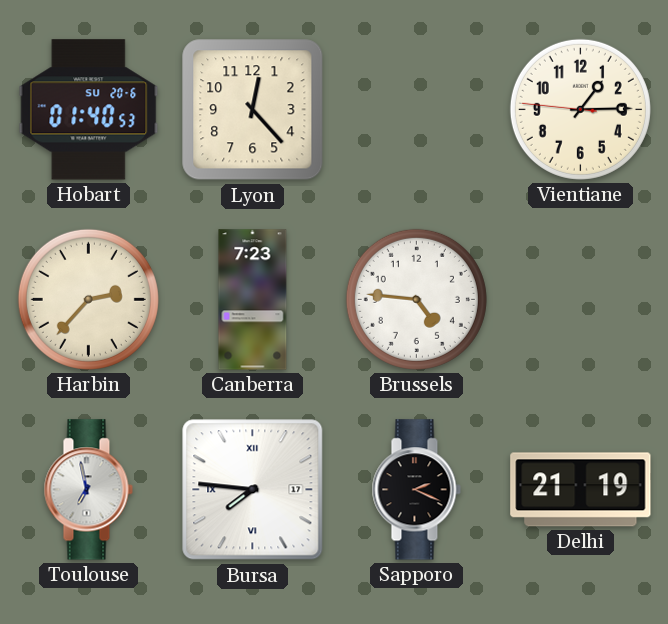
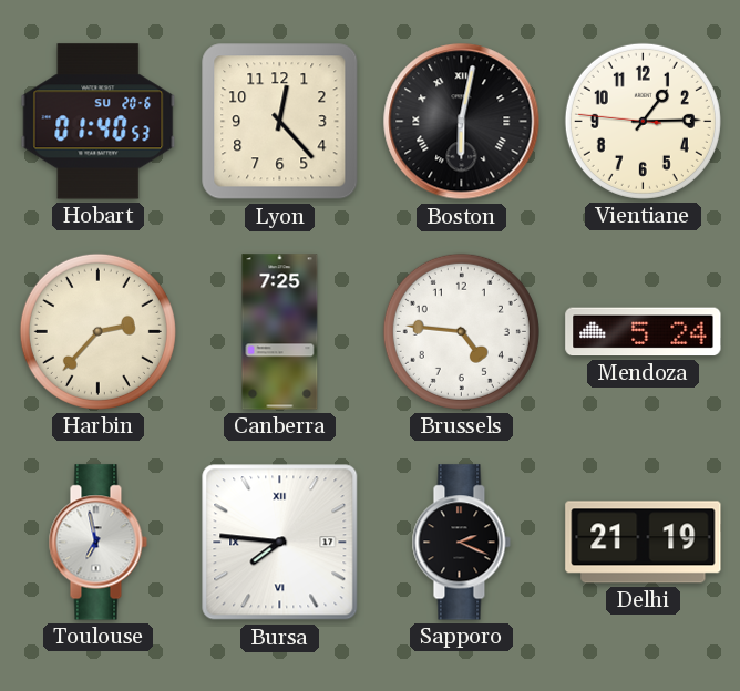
Boston: none -> 6:02
Canberra: 7:23 -> 7:25
Mendoza: none -> 5:24
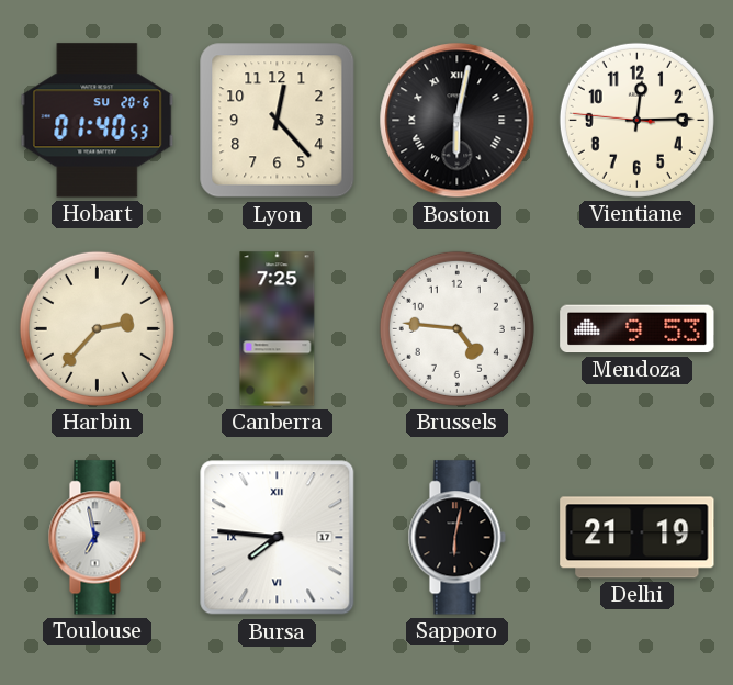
Vientiane: 1:14 -> 12:14
Mendoza: 5:24 -> 9:53
Sapporo: 2:19 -> 6:02
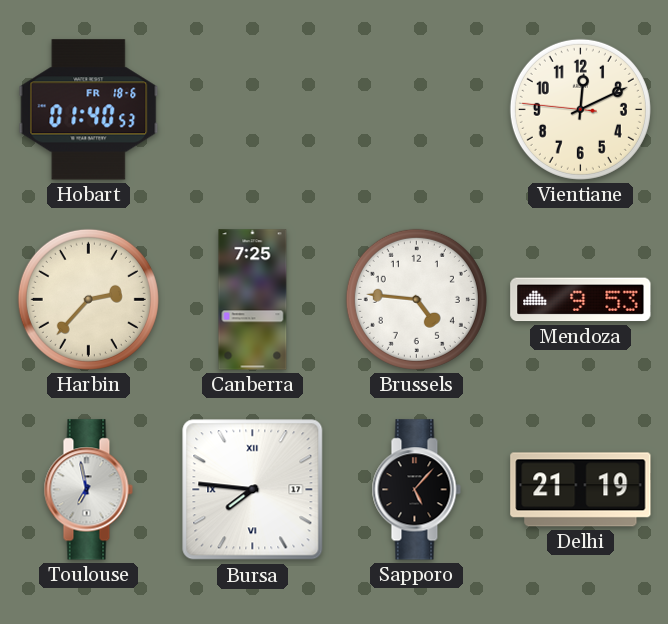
Hobart date: SU 20-6 -> FR 18-6
Lyon: 12:23 -> none
Boston: 6:02 -> none
Vientiane: 12:14 -> 12:10
Sapporo: 6:02 -> 5:07
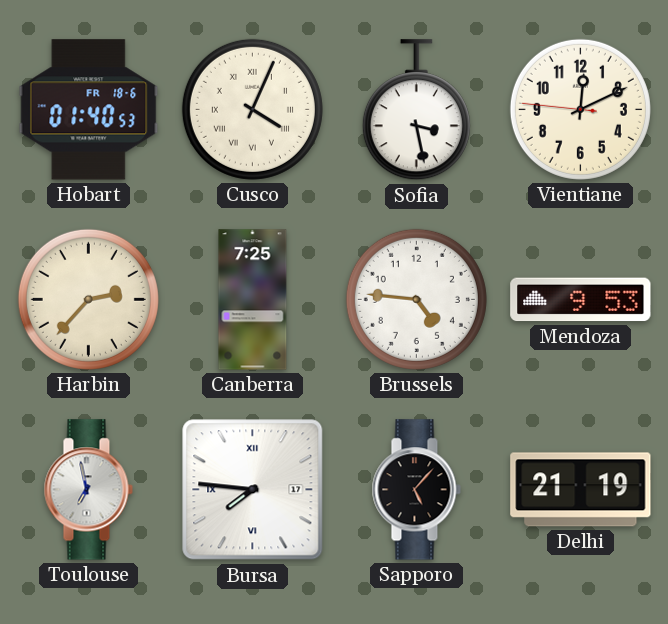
Cusco: none -> 4:04
Sofia: none -> 3:28
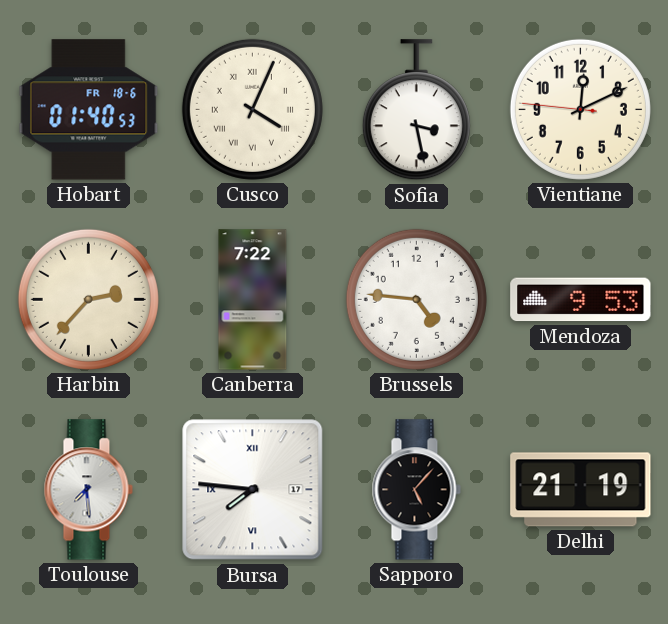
Canberra: 7:25 -> 7:22
Toulouse: 6:58 -> 7:29
